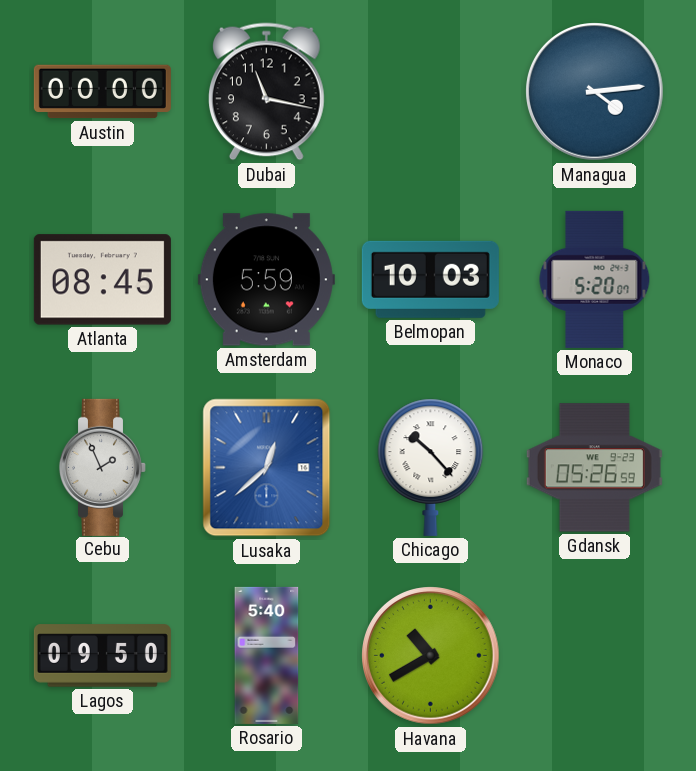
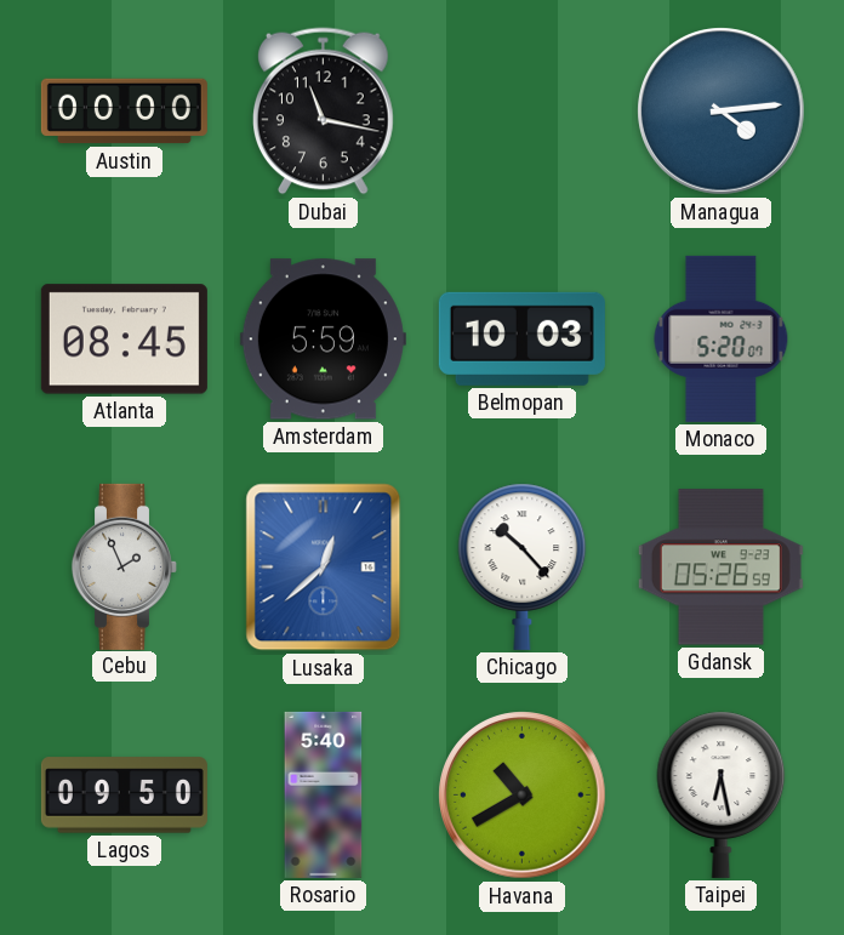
Taipei: none -> 6:28
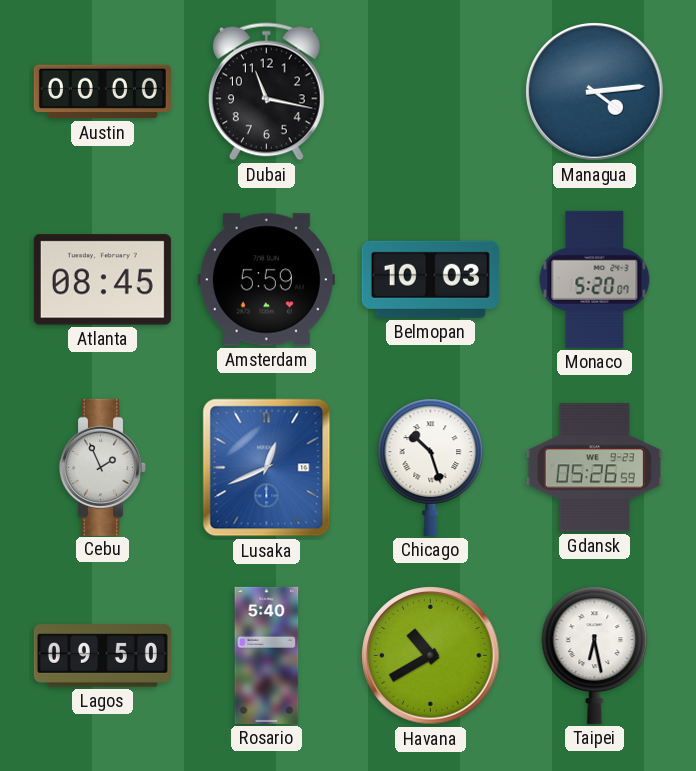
Lusaka: 12:38 -> 12:41
Chicago: 10:23 -> 10:27
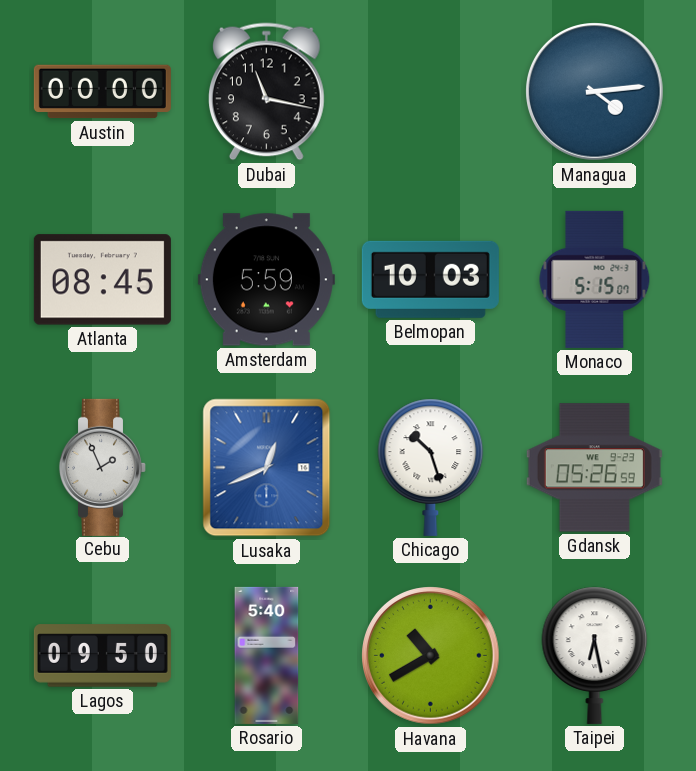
Monaco: 5:20 -> 5:15
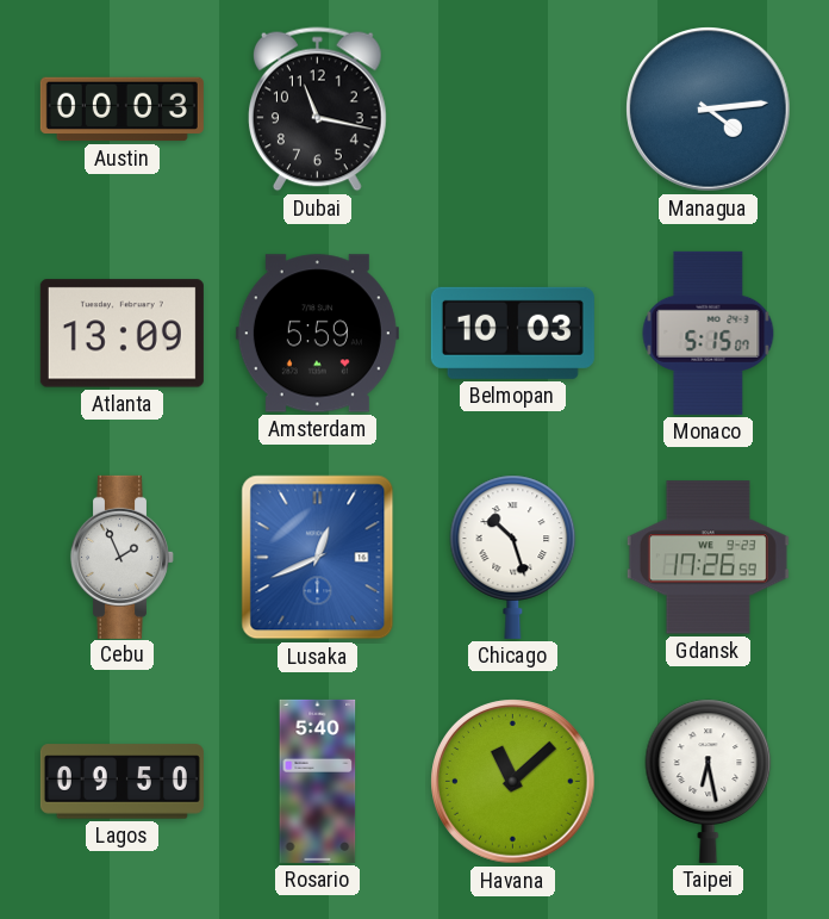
Austin: 00:00 -> 00:03
Atlanta: 08:45 -> 13:09
Gdansk: 05:26 -> 17:26
Havana: 10:40 -> 11:08
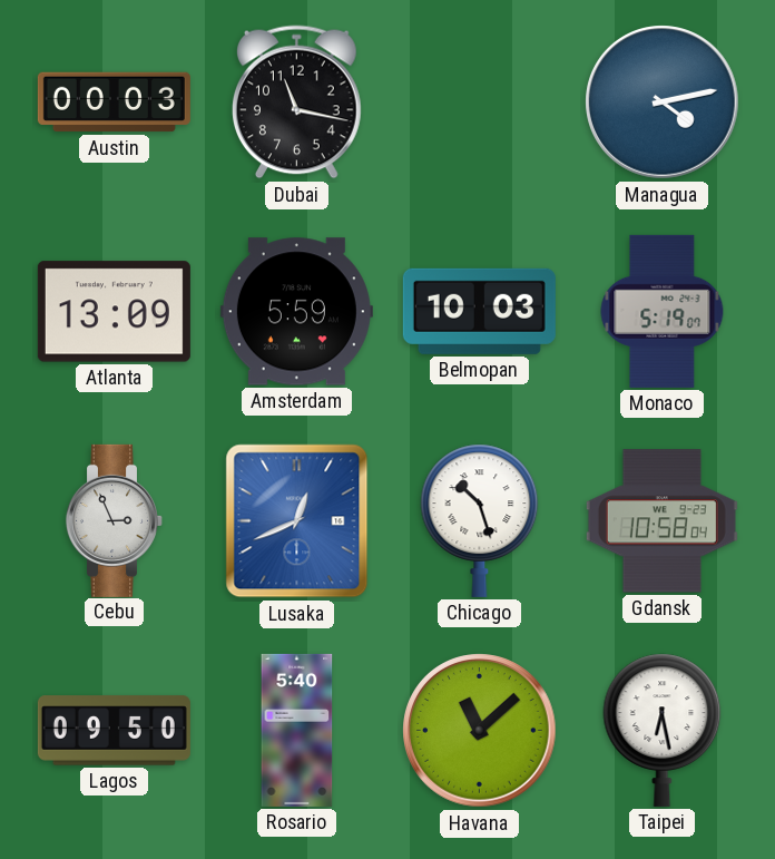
Managua: 4:14 -> 4:13
Monaco: 5:15 -> 5:19
Cebu: 1:56 -> 2:56
Gdansk: 17:26 -> 10:58
